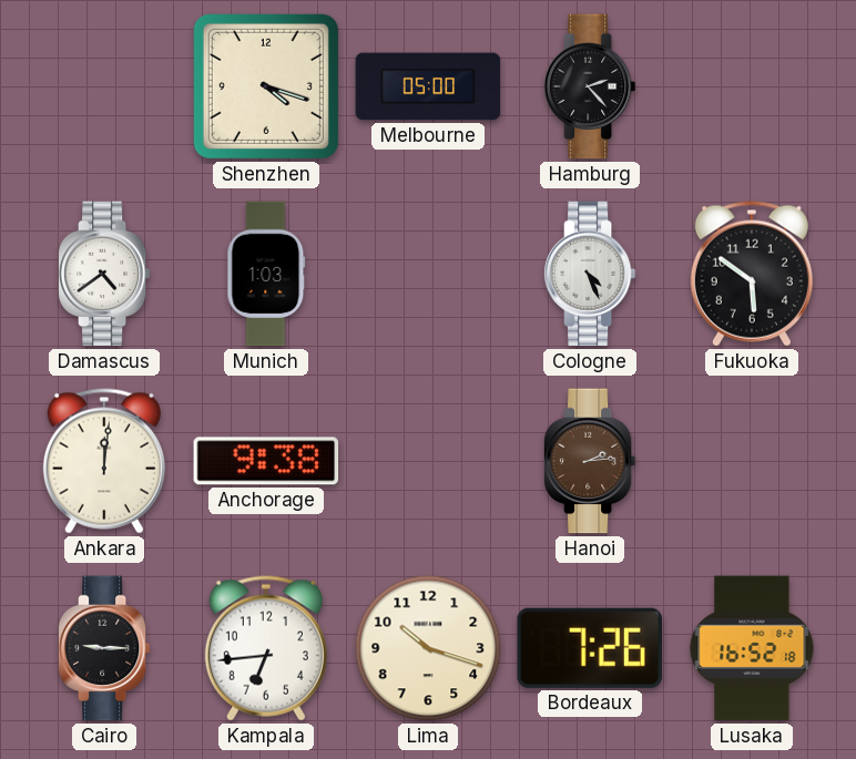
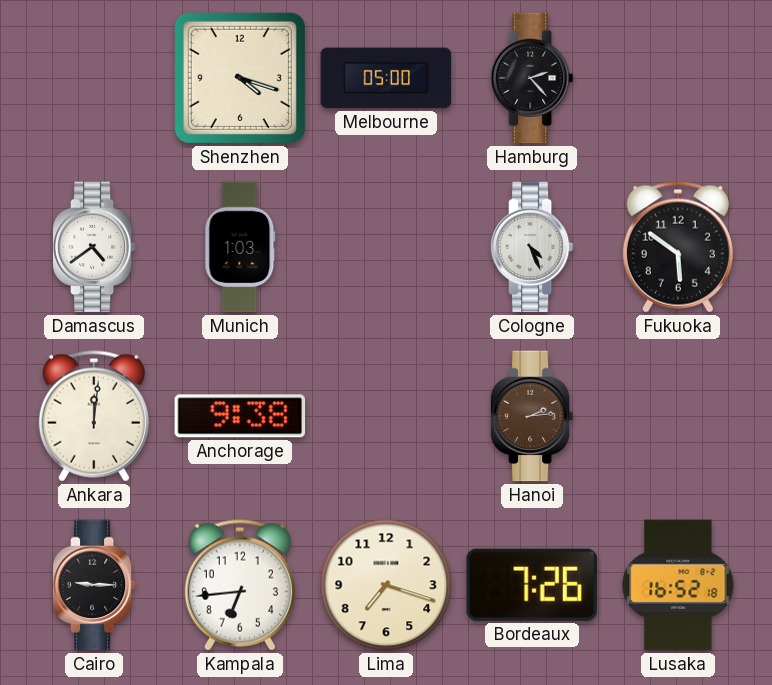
Lima: 10:18 -> 7:18
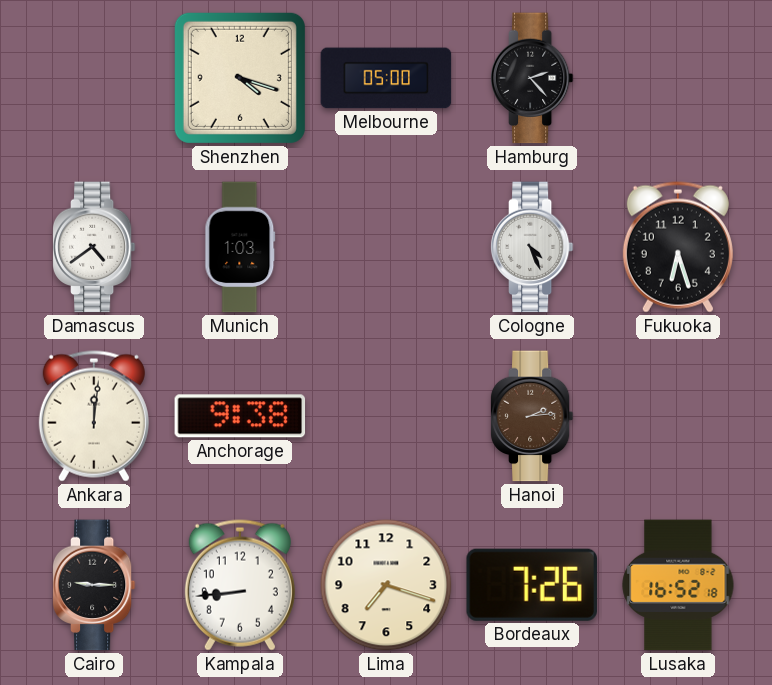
Fukuoka: 5:51 -> 6:27
Kampala: 6:44 -> 8:44
